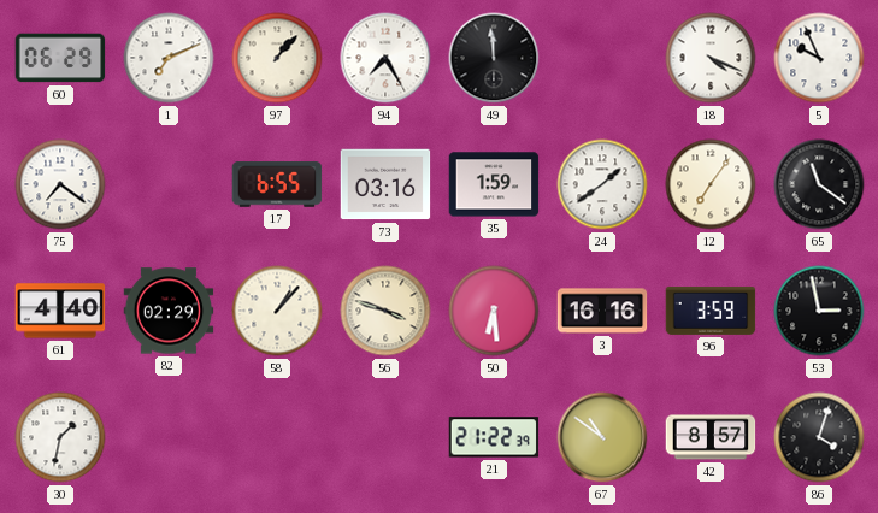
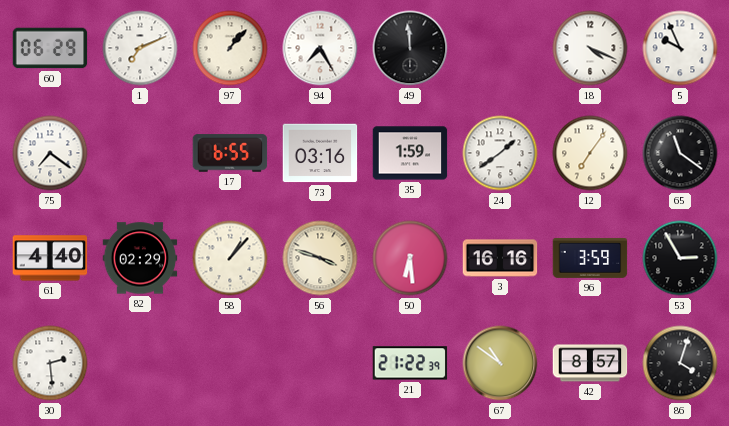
53: 2:58 -> 2:55
30: 1:32 -> 2:29
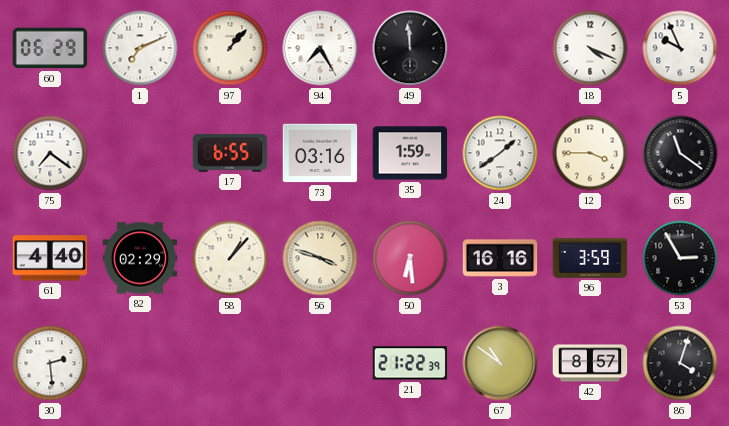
12: 7:06 -> 3:45
